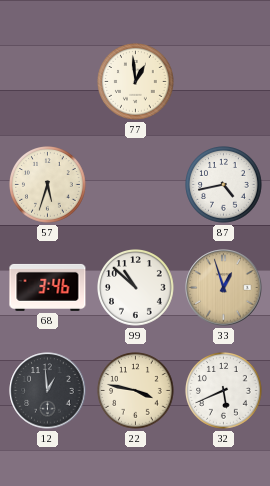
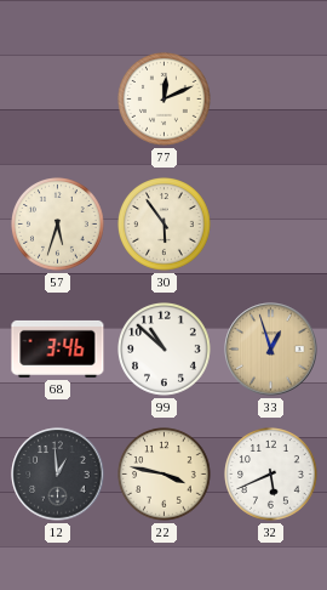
77: 12:59 -> 12:11
30: none -> 5:54
87: 4:43 -> none
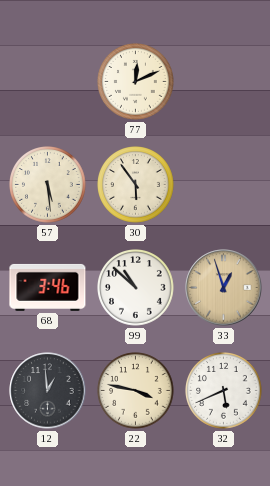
57: 5:33 -> 5:29
